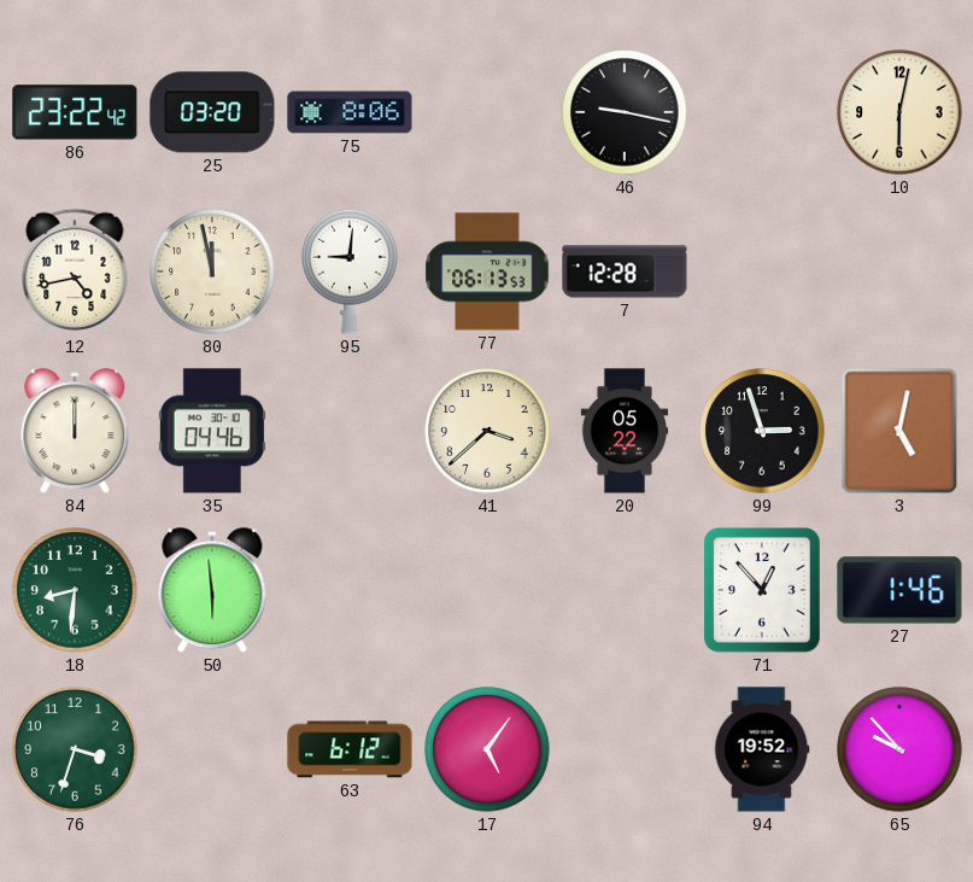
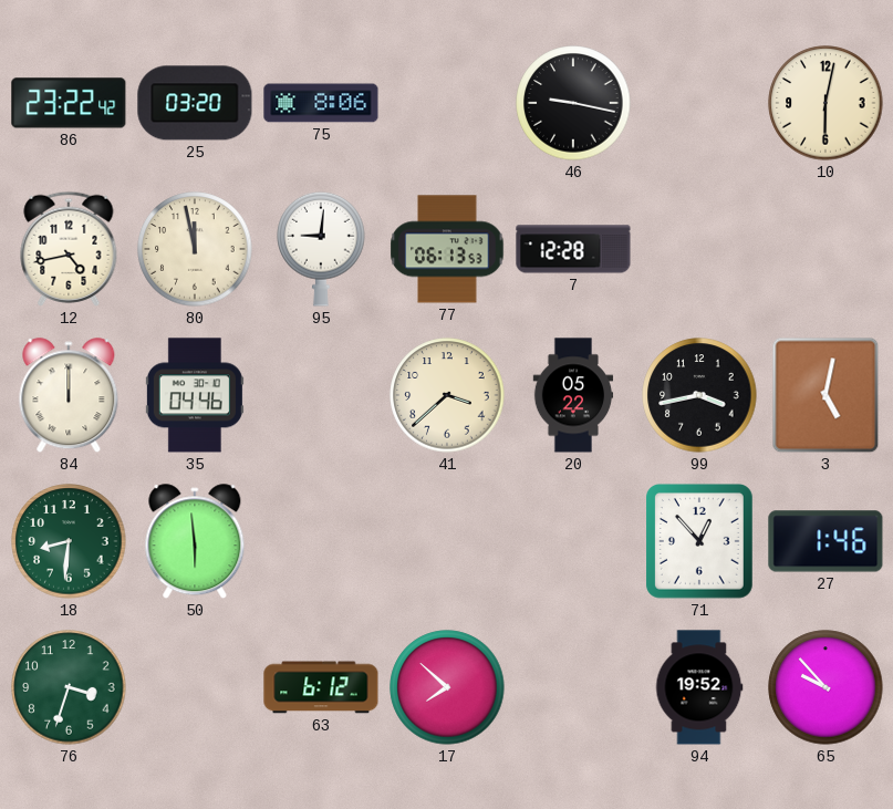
99: 2:57 -> 3:43
17: 5:06 -> 7:52
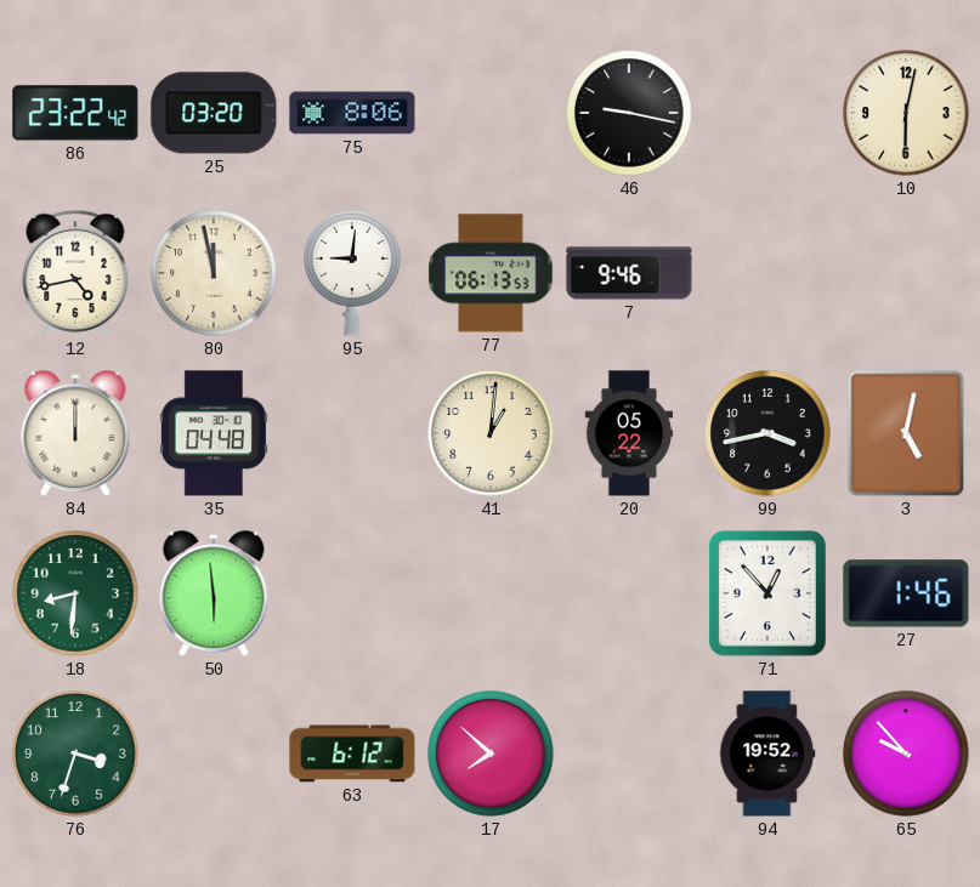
7: 12:28 -> 9:46
35: 04:46 -> 04:48
41: 3:38 -> 1:01
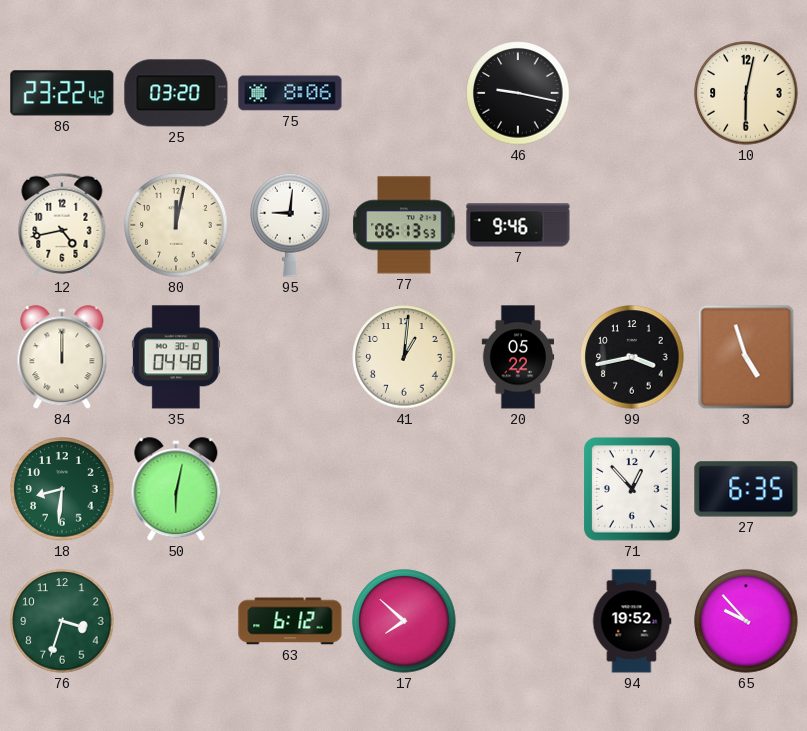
80: 11:58 -> 12:02
3: 5:02 -> 4:57
50: 5:59 -> 6:02
27: 1:46 -> 6:35
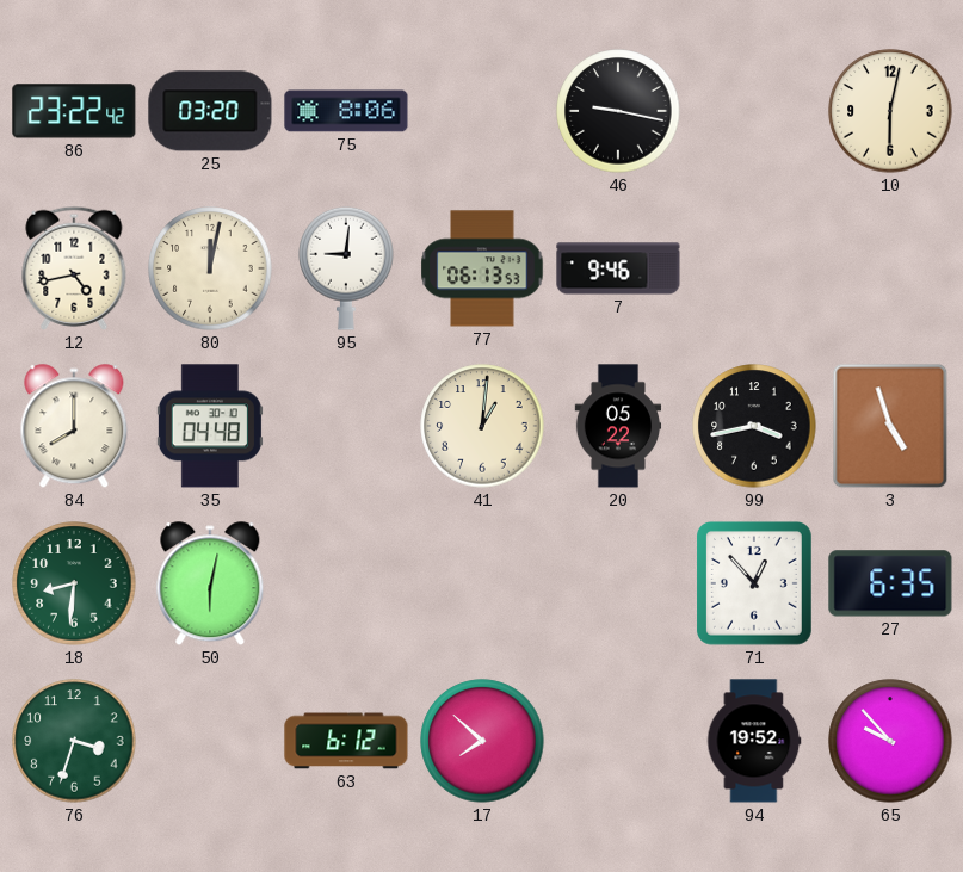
84: 12:00 -> 8:00
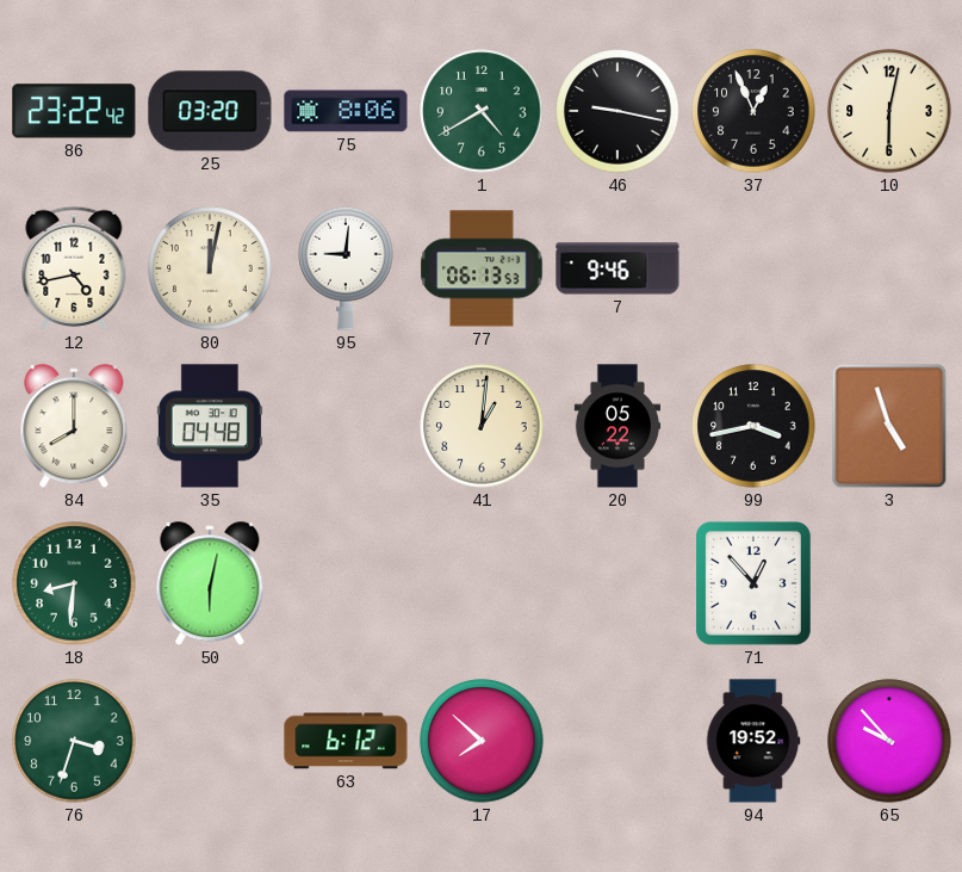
1: none -> 4:40
37: none -> 12:56
27: 6:35 -> none
